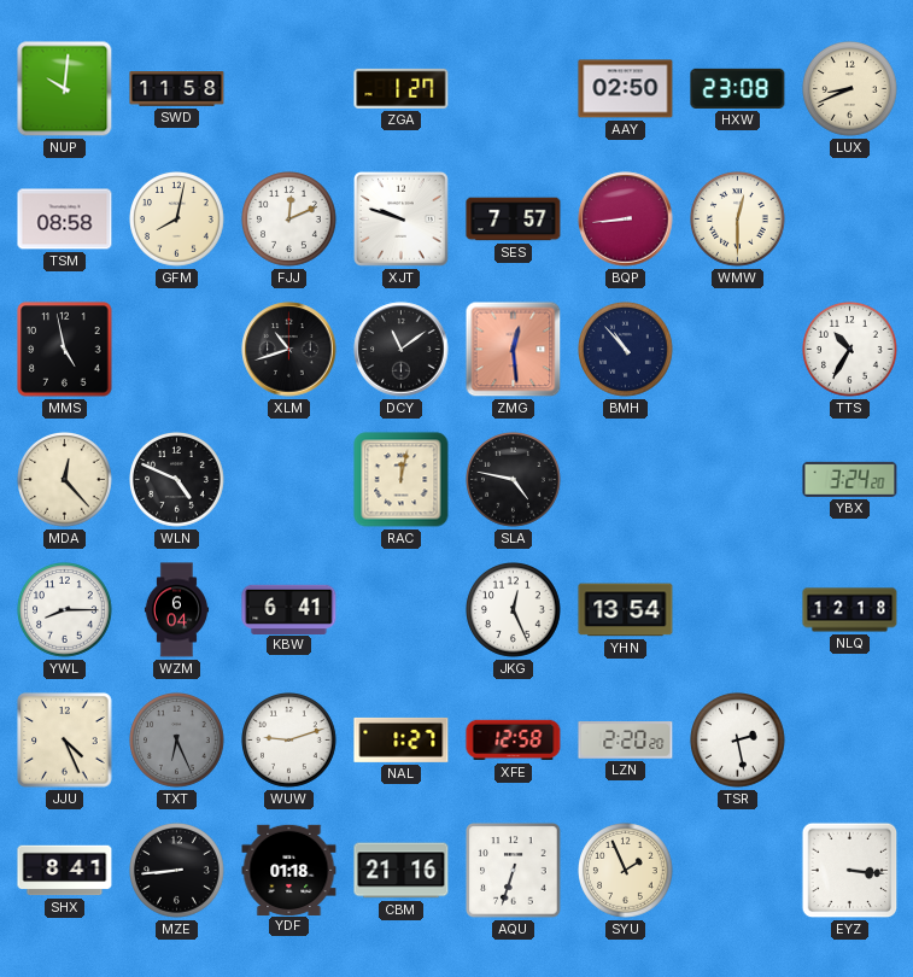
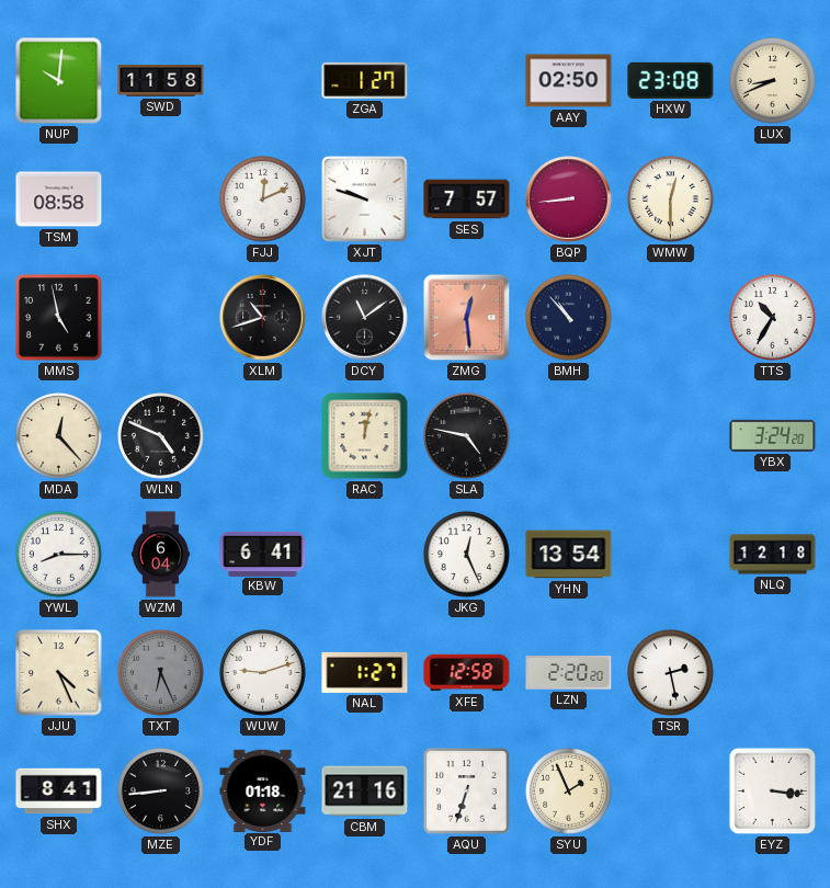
GFM: 8:02 -> none
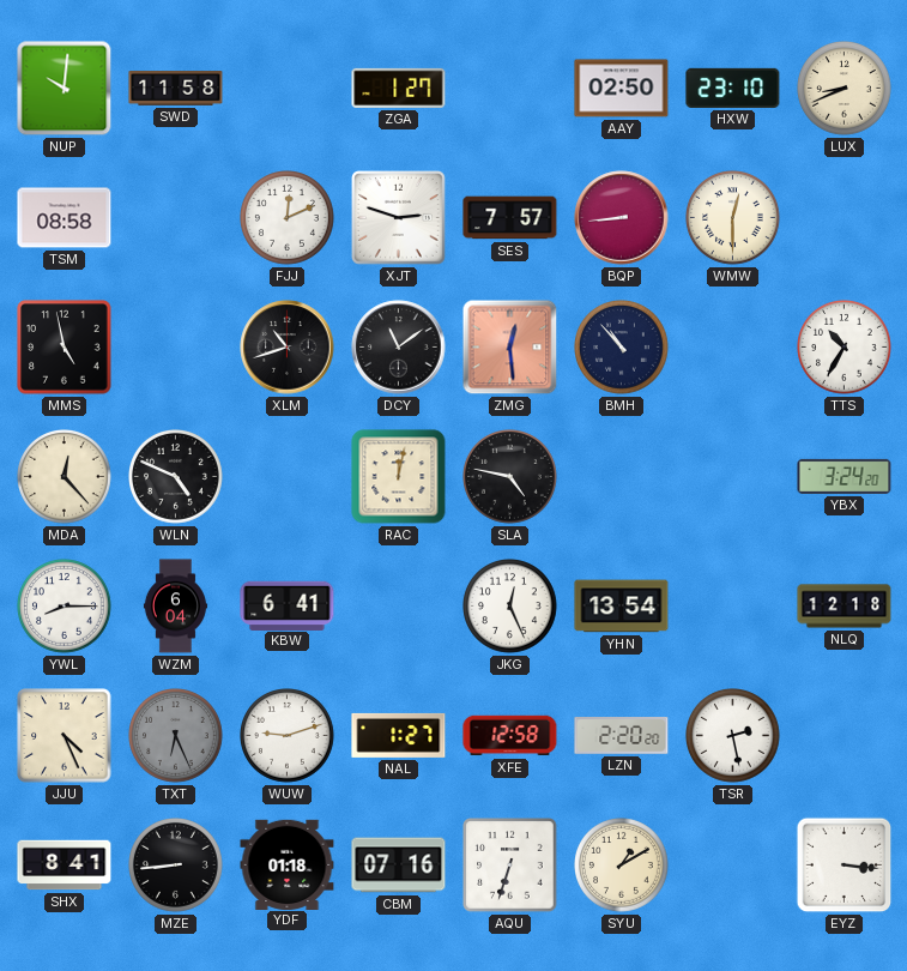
HXW: 23:08 -> 23:10
XJT: 9:48 -> 2:48
CBM: 21:16 -> 07:16
SYU: 1:56 -> 1:10
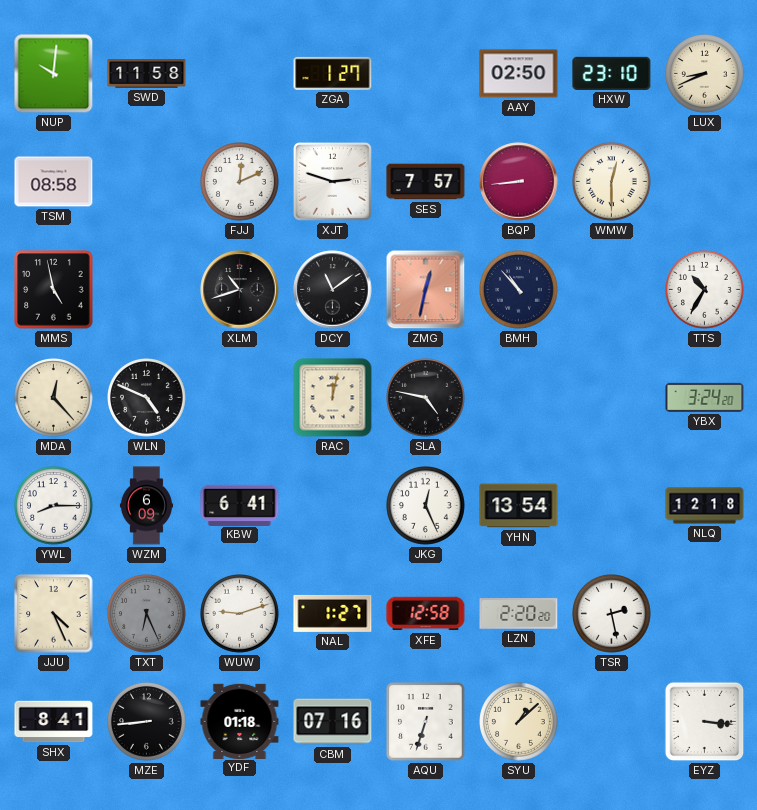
ZMG: 12:29 -> 12:32
WZM: 6:04 -> 6:09
SYU: 1:10 -> 1:08
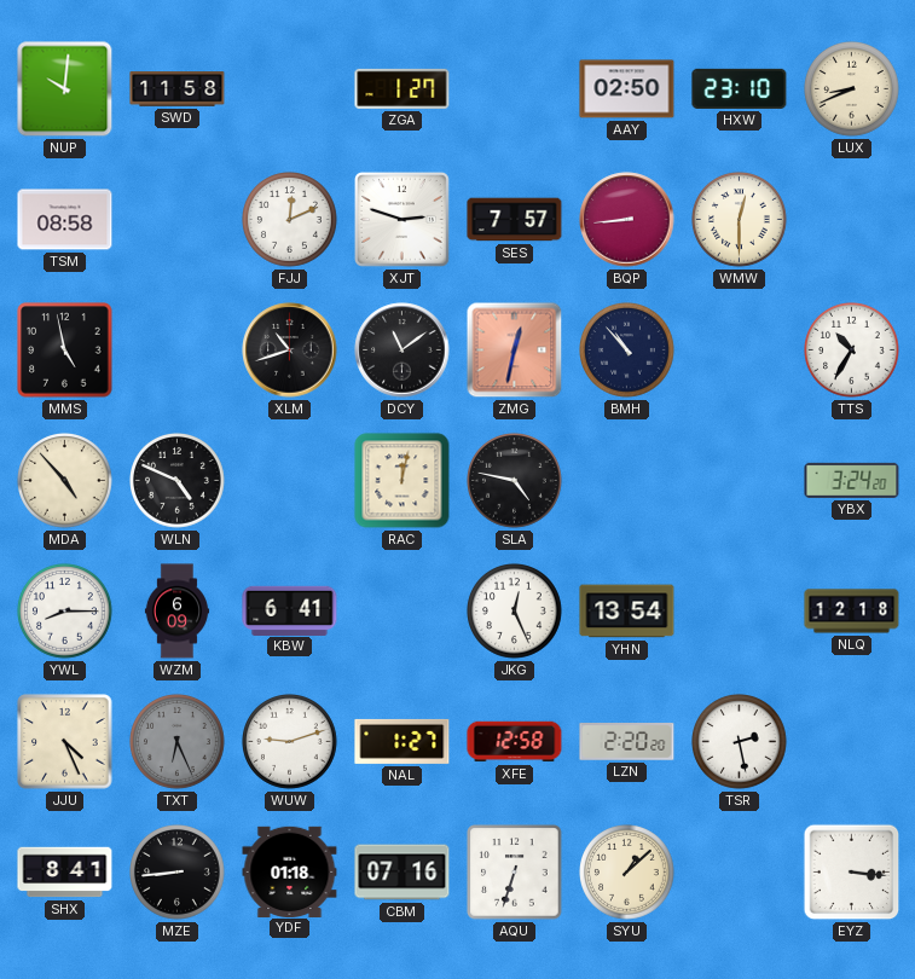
MDA: 12:23 -> 4:53
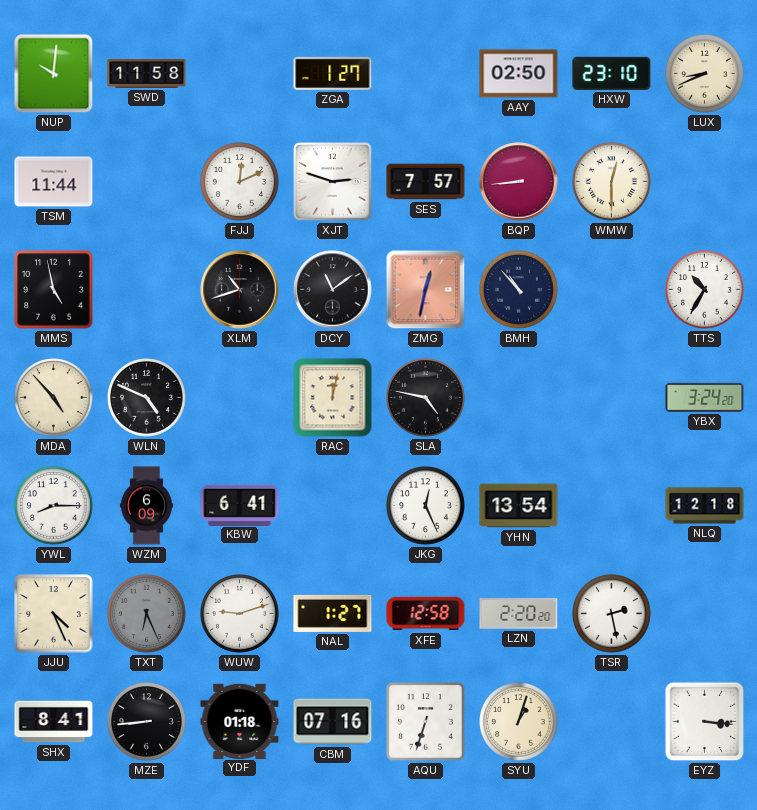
TSM: 08:58 -> 11:44
SYU: 1:08 -> 1:03
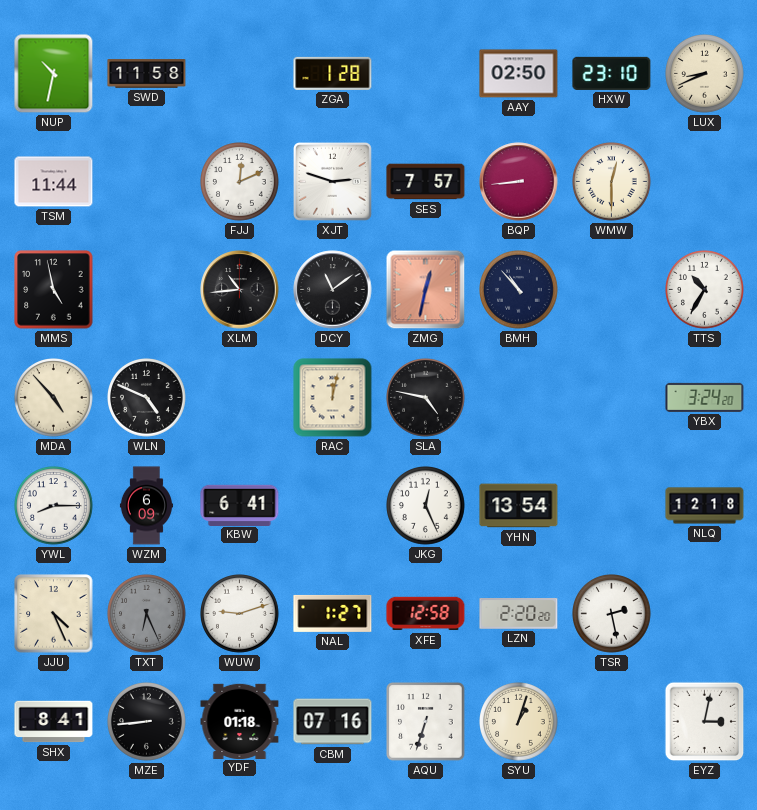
NUP: 10:01 -> 10:32
ZGA: 1:27 -> 1:28
XLM: 10:42 -> 10:44
EYZ: 3:16 -> 3:02
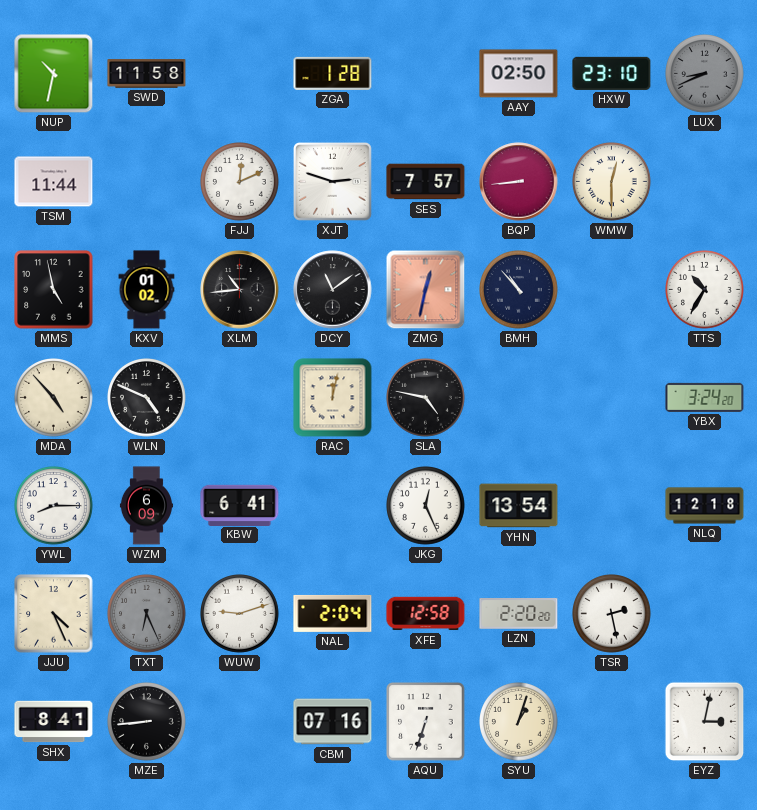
LUX dial: cream -> grey
KXV: none -> 01:02
NAL: 1:27 -> 2:04
YDF: 01:18 -> none
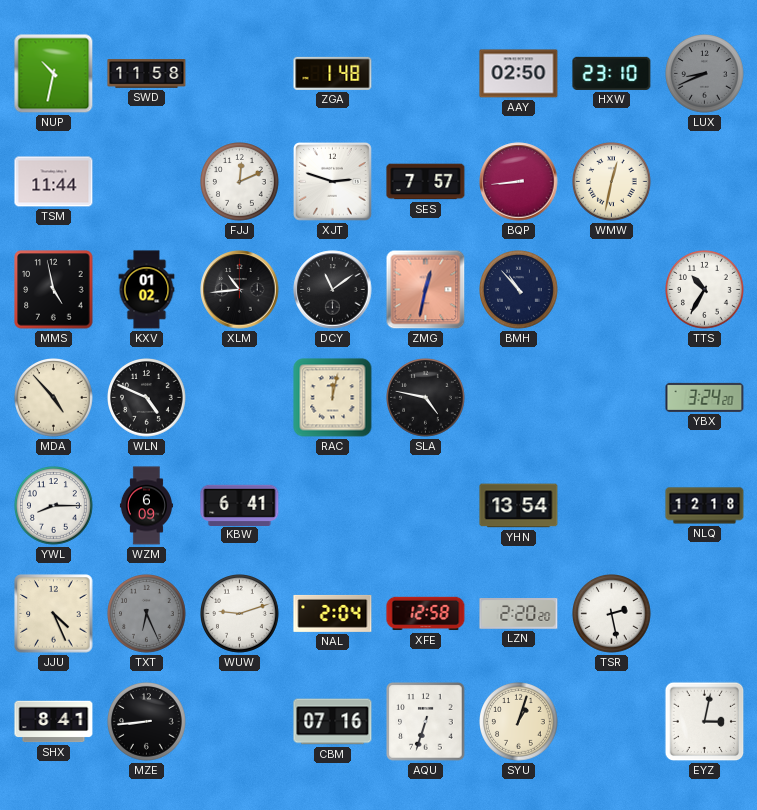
ZGA: 1:28 -> 1:48
WMW: 12:30 -> 12:32
JKG: 12:26 -> none
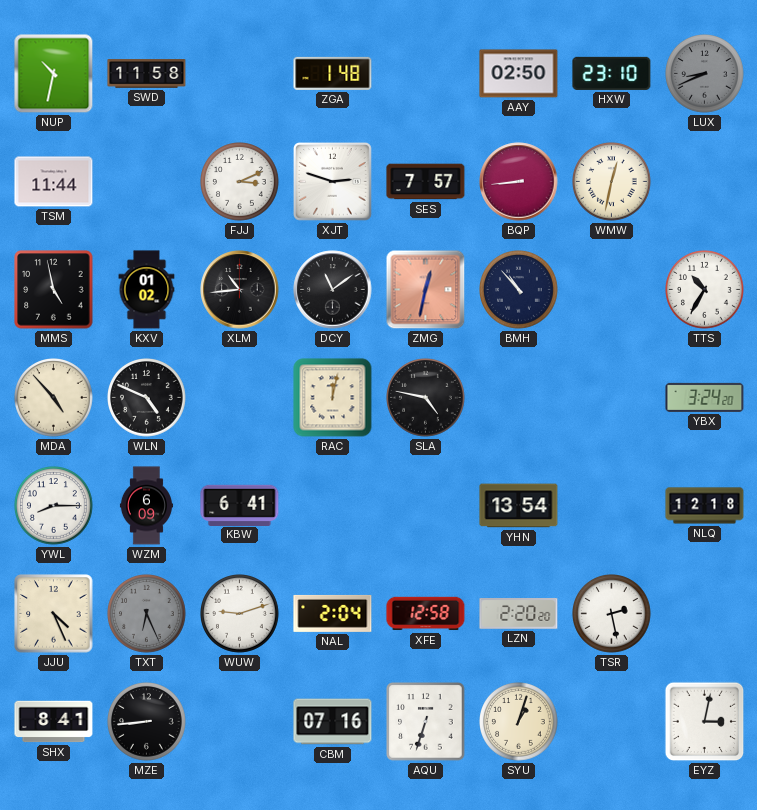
FJJ: 12:11 -> 3:11
